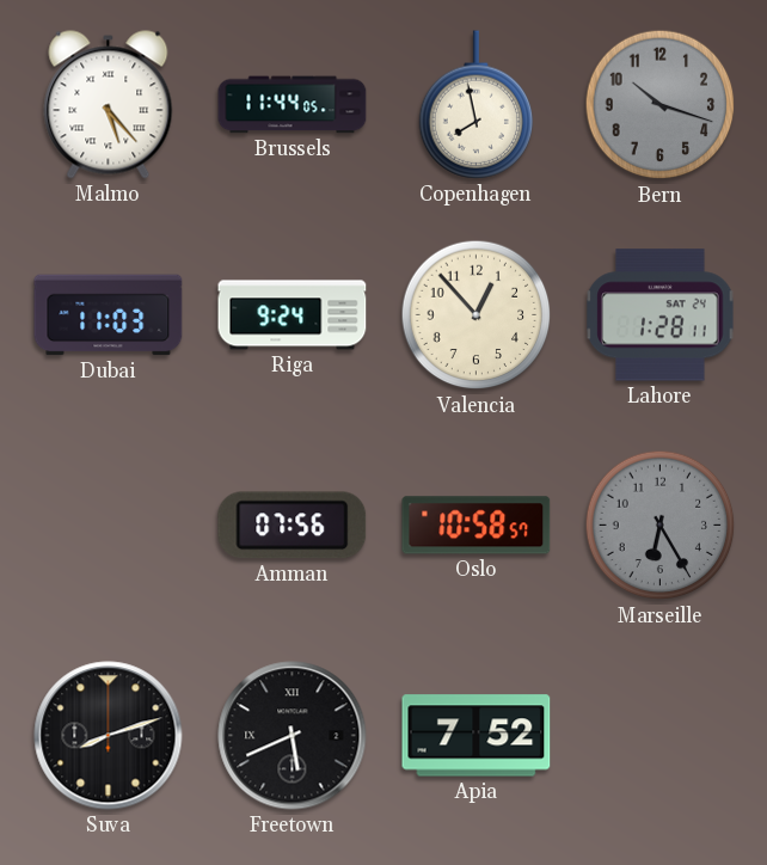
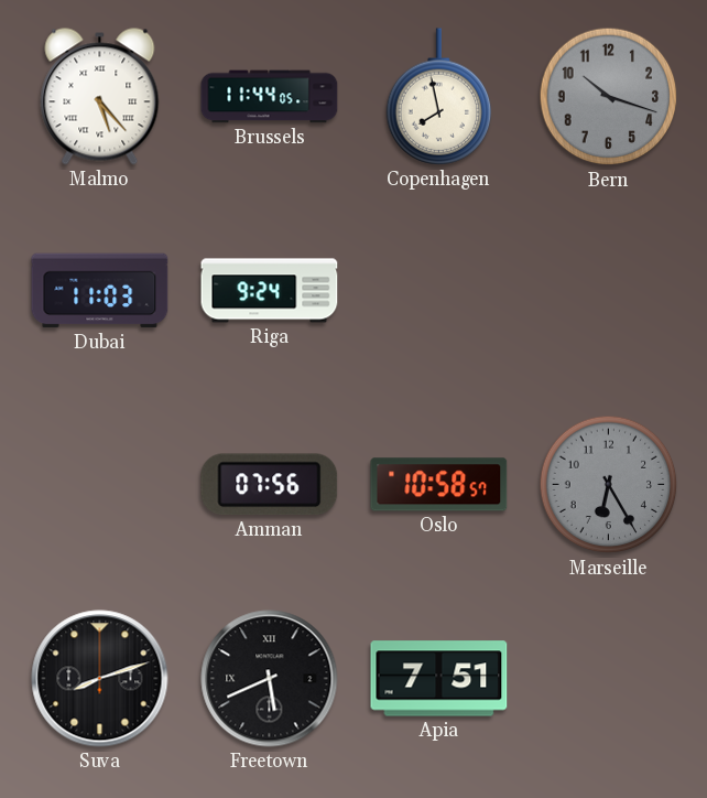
Valencia: 12:53 -> none
Lahore: 1:28 -> none
Apia: 7:52 -> 7:51
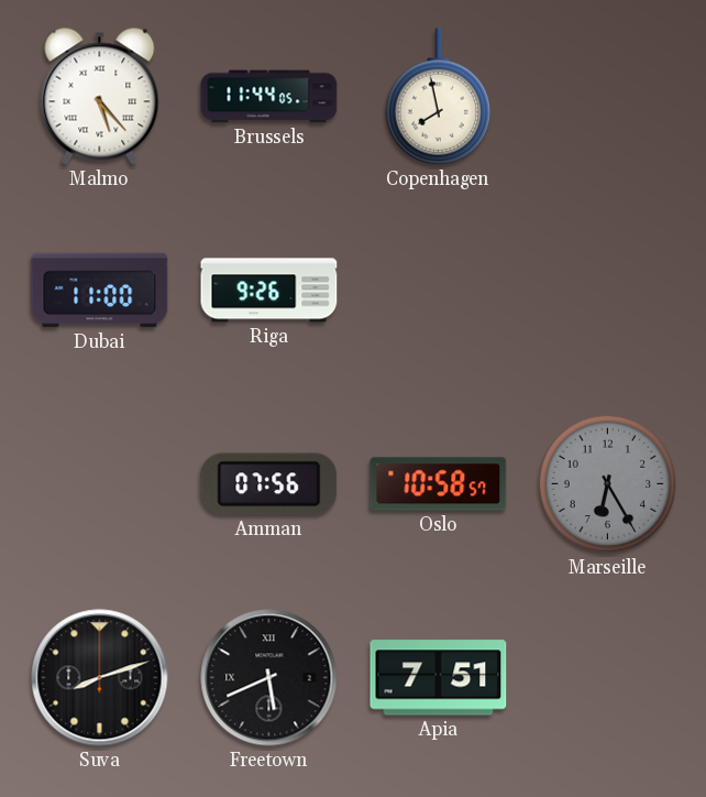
Bern: 10:18 -> none
Dubai: 11:03 -> 11:00
Riga: 9:24 -> 9:26
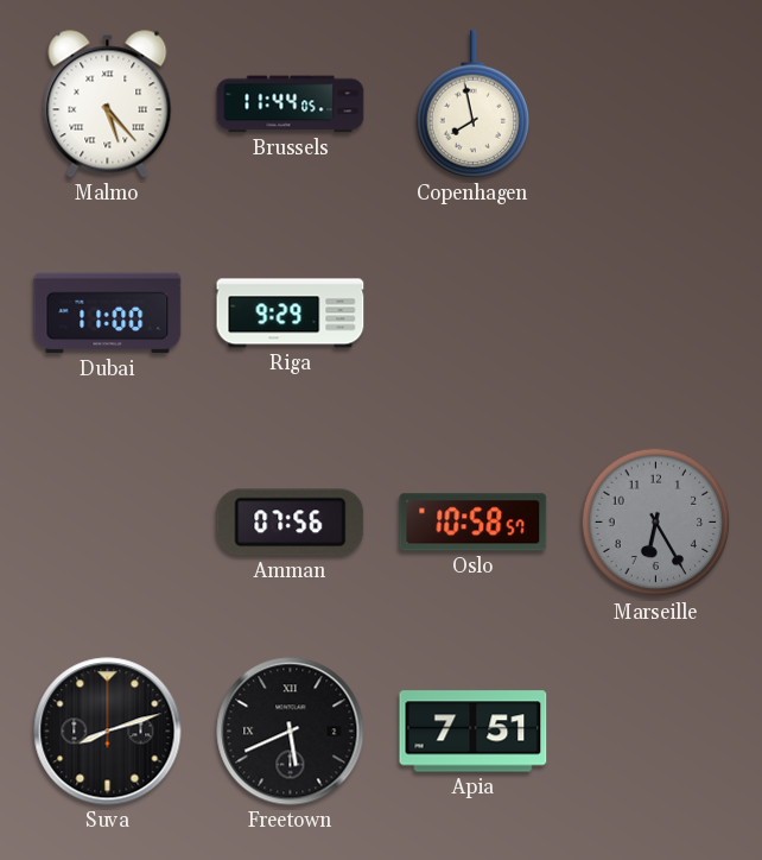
Riga: 9:26 -> 9:29
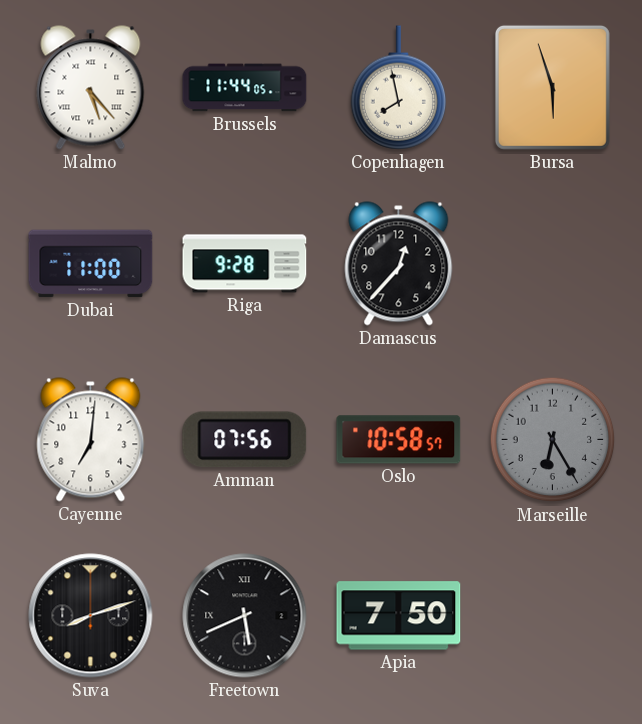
Bursa: none -> 5:57
Riga: 9:29 -> 9:28
Damascus: none -> 12:37
Cayenne: none -> 7:01
Apia: 7:51 -> 7:50
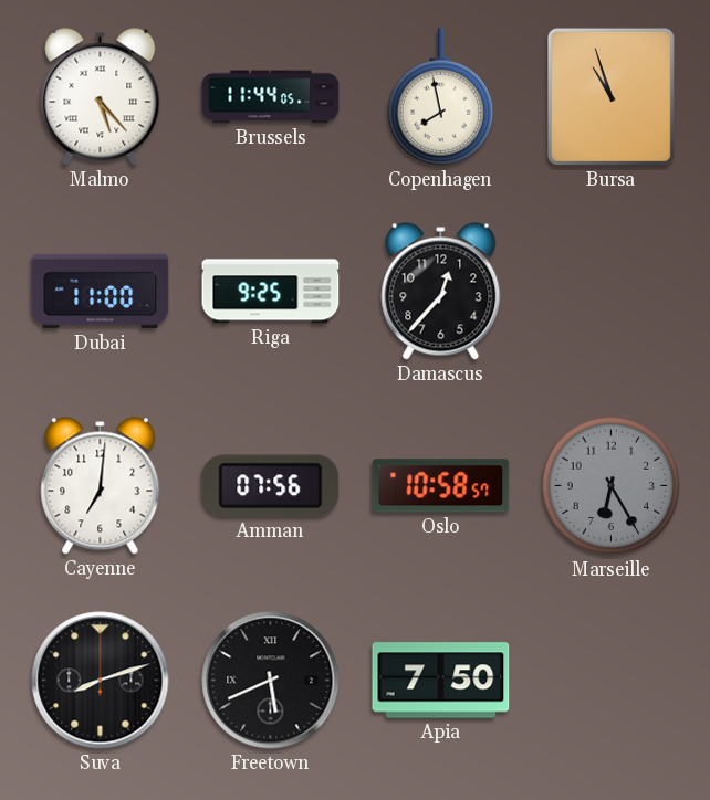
Bursa: 5:57 -> 10:57
Riga: 9:28 -> 9:25
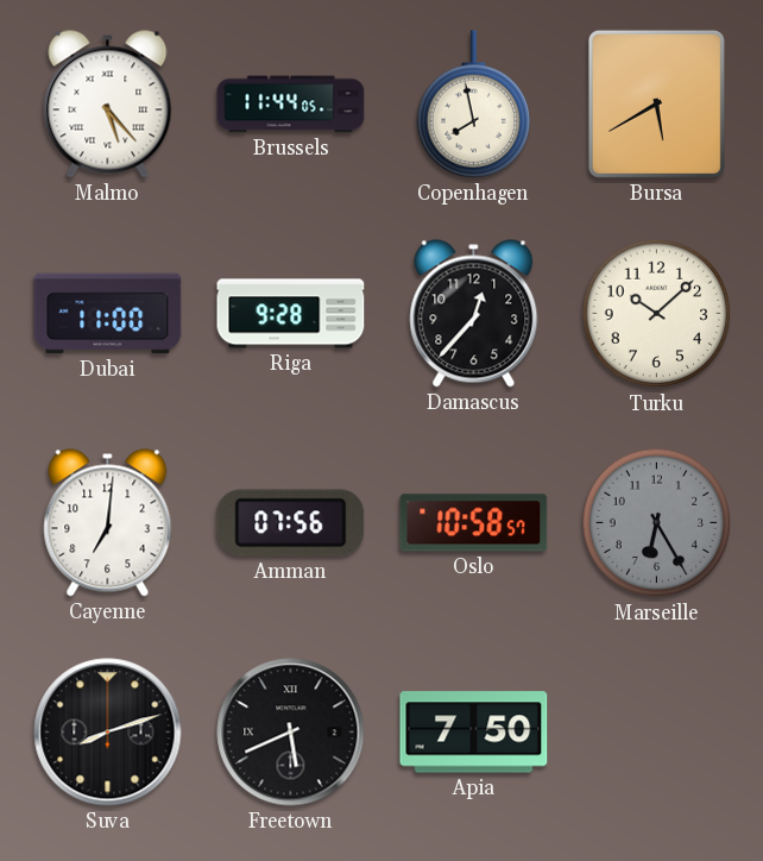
Bursa: 10:57 -> 5:40
Riga: 9:25 -> 9:28
Turku: none -> 10:08
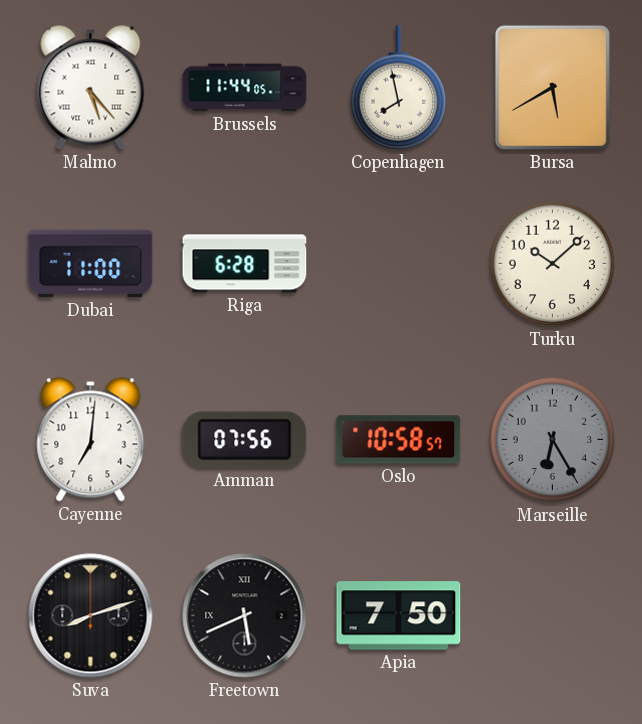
Riga: 9:28 -> 6:28
Damascus: 12:37 -> none
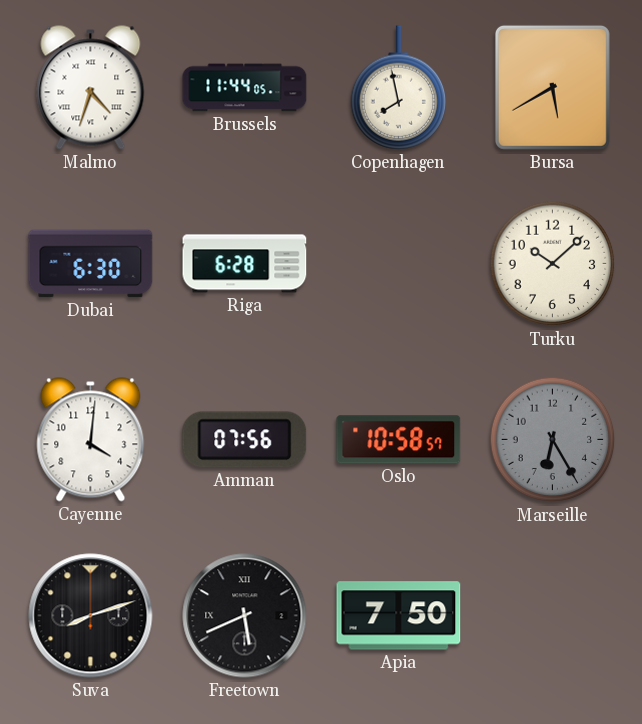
Malmo: 5:23 -> 4:33
Dubai: 11:00 -> 6:30
Cayenne: 7:01 -> 4:01
